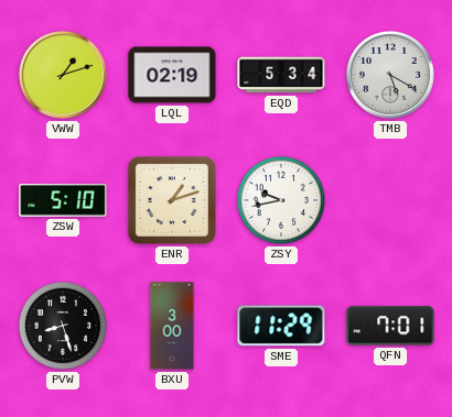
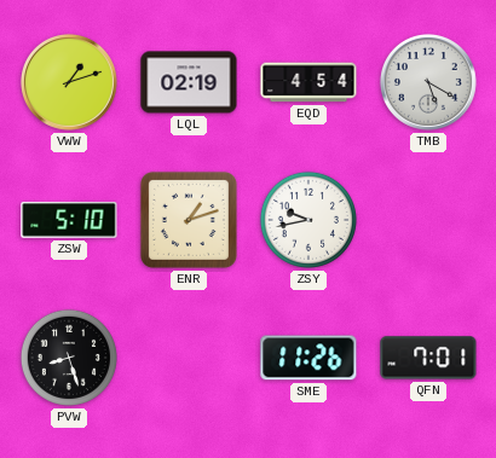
EQD: 5:34 -> 4:54
BXU: 3:00 -> none
SME: 11:29 -> 11:26
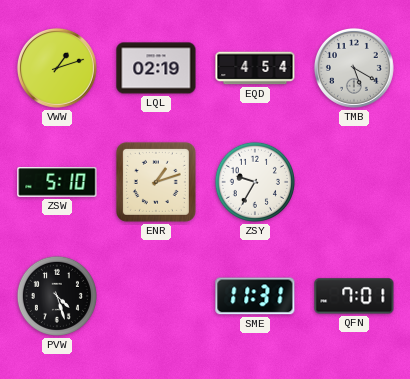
ZSY: 9:43 -> 9:35
PVW: 8:27 -> 4:27
SME: 11:26 -> 11:31
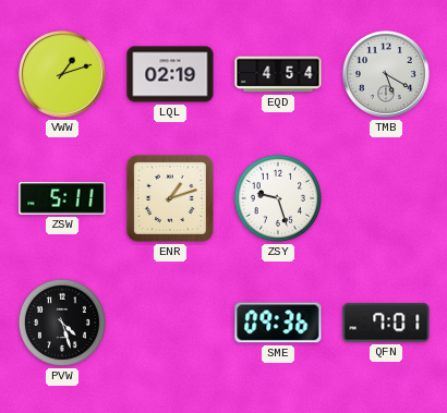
ZSW: 5:10 -> 5:11
ZSY: 9:35 -> 9:27
SME: 11:31 -> 09:36
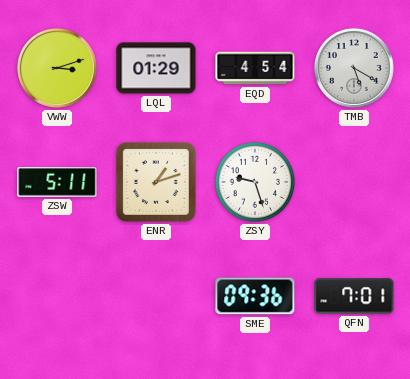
VWW: 1:12 -> 3:12
LQL: 02:19 -> 01:29
PVW: 4:27 -> none
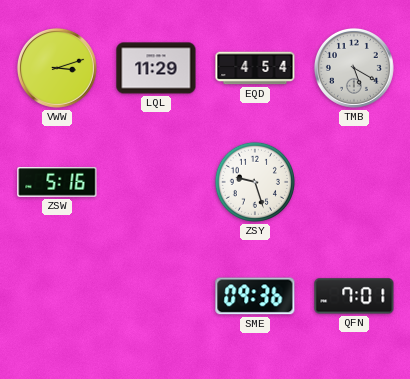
LQL: 01:29 -> 11:29
ZSW: 5:11 -> 5:16
ENR: 1:12 -> none
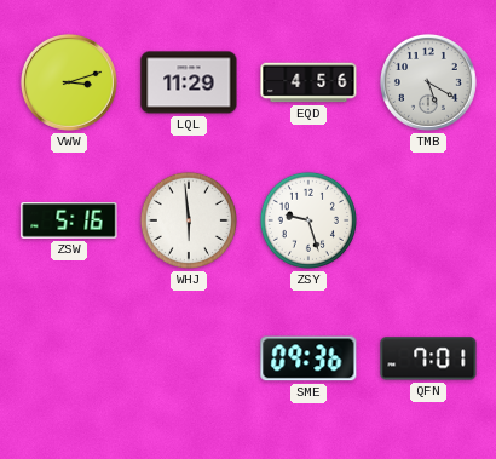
EQD: 4:54 -> 4:56
WHJ: none -> 5:59
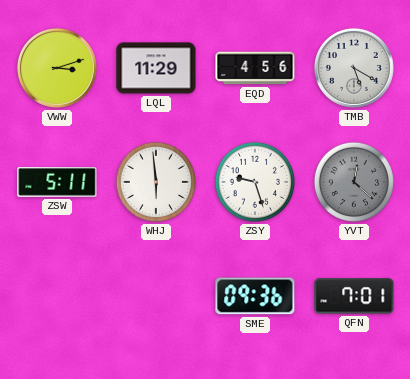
ZSW: 5:16 -> 5:11
YVT: none -> 12:22
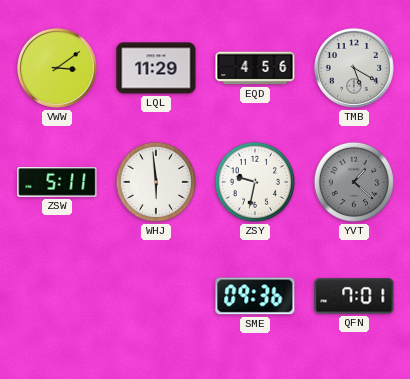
VWW: 3:12 -> 3:09
ZSY: 9:27 -> 9:32
YVT: 12:22 -> 1:22
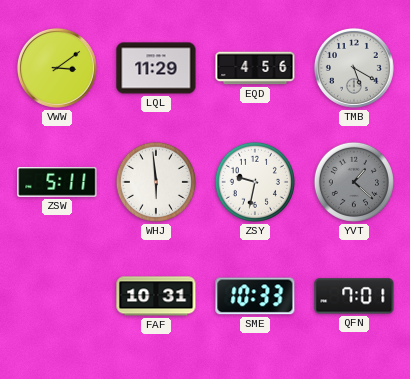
FAF: none -> 10:31
SME: 09:36 -> 10:33
